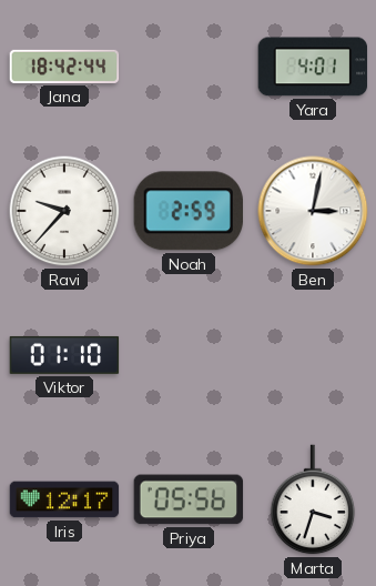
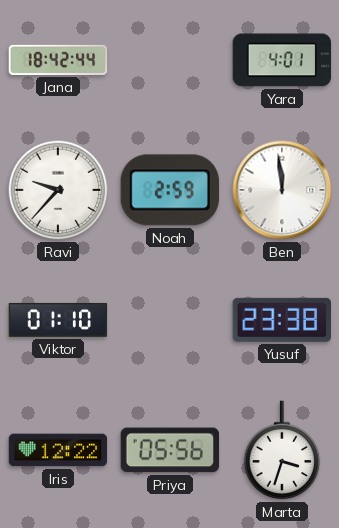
Ben: 3:02 -> 11:59
Yusuf: none -> 23:38
Iris: 12:17 -> 12:22
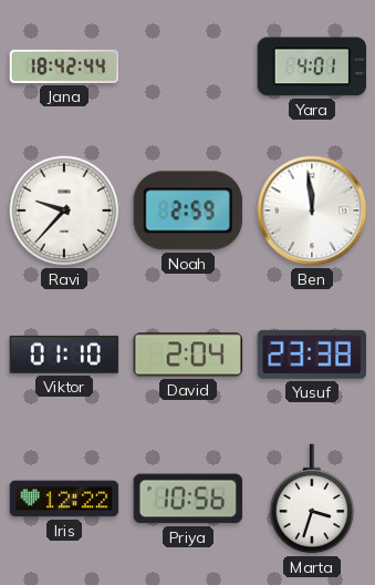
David: none -> 2:04
Priya: 05:56 -> 10:56
